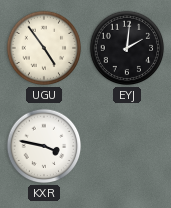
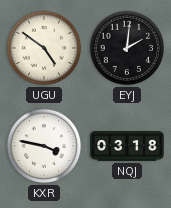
UGU: 4:54 -> 4:51
NQJ: none -> 03:18
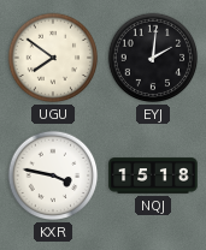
UGU: 4:51 -> 7:51
NQJ: 03:18 -> 15:18
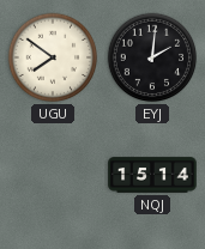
KXR: 3:47 -> none
NQJ: 15:18 -> 15:14
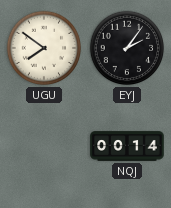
EYJ: 2:01 -> 2:06
NQJ: 15:14 -> 00:14
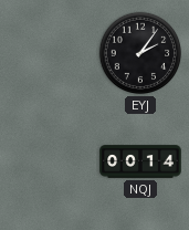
UGU: 7:51 -> none
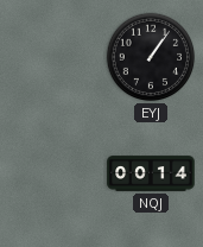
EYJ: 2:06 -> 1:06
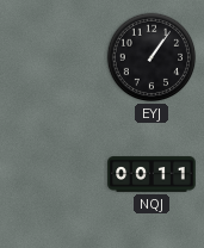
NQJ: 00:14 -> 00:11
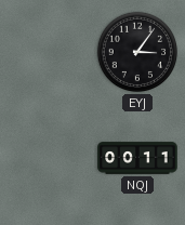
EYJ: 1:06 -> 3:06
